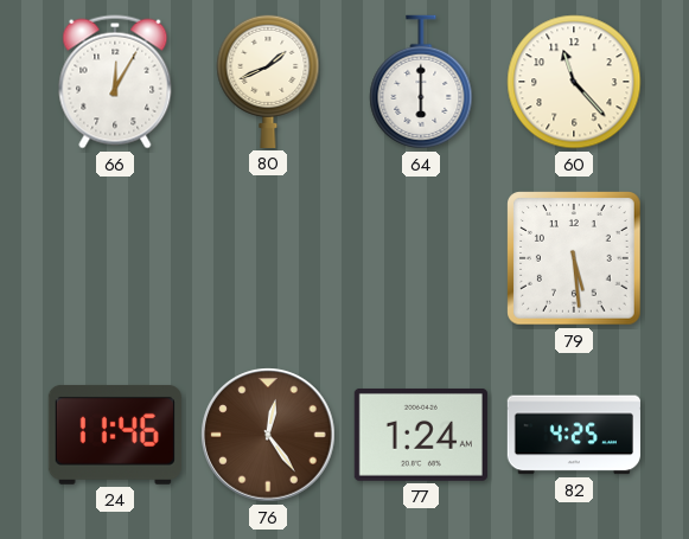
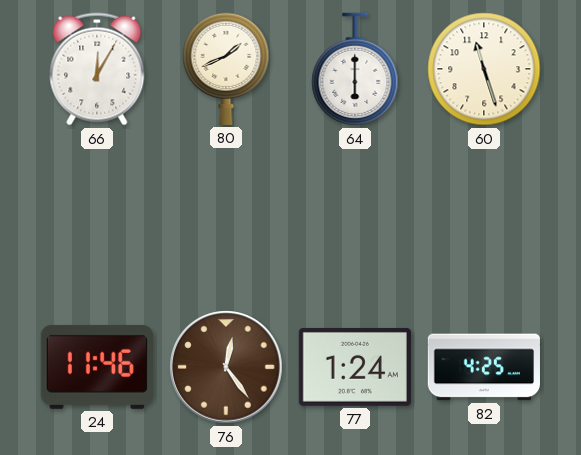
60: 11:23 -> 11:27
79: 5:29 -> none
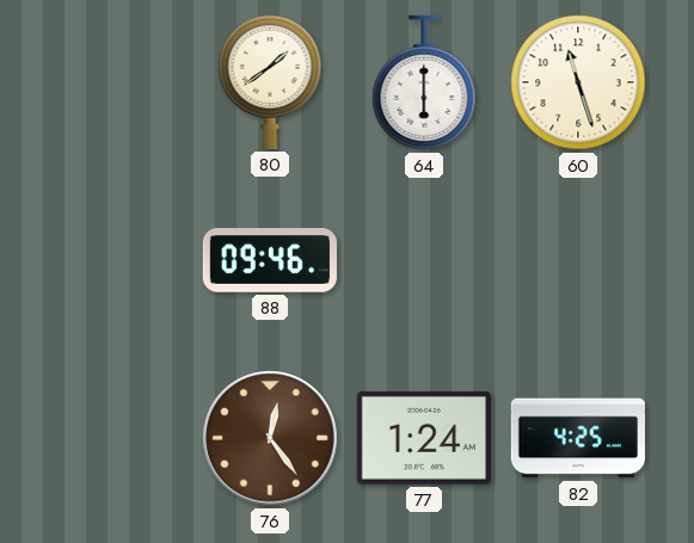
66: 12:05 -> none
80: 1:41 -> 1:39
88: none -> 09:46
24: 11:46 -> none
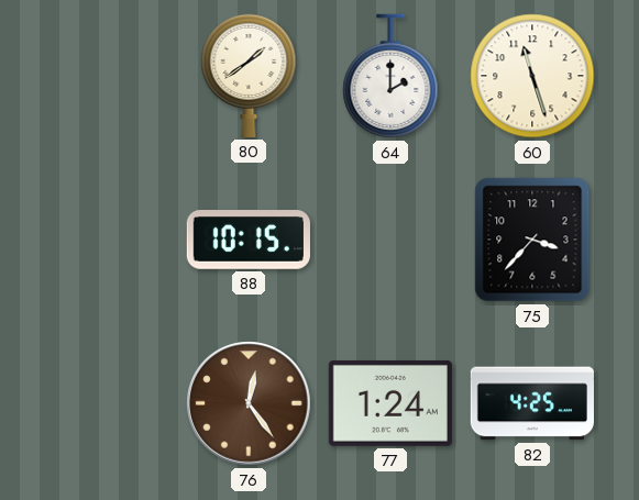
64: 6:00 -> 2:00
88: 09:46 -> 10:15
75: none -> 3:37
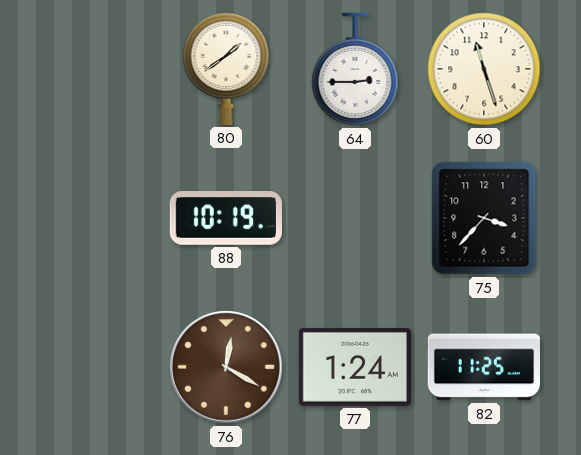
64: 2:00 -> 2:45
88: 10:15 -> 10:19
76: 12:24 -> 12:20
82: 4:25 -> 11:25
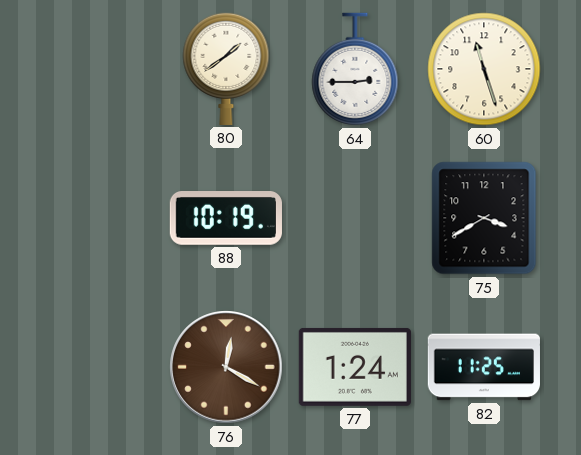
75: 3:37 -> 3:40
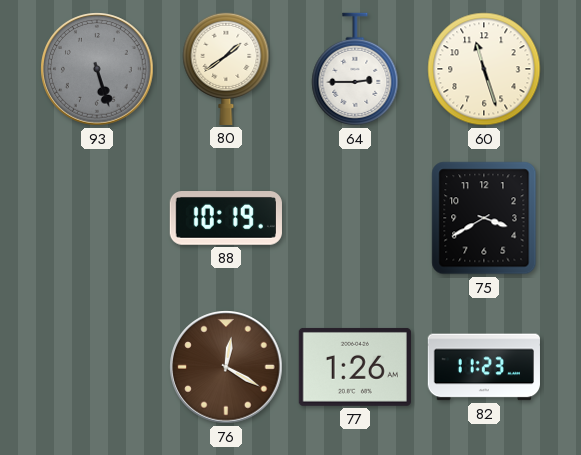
93: none -> 5:27
77: 1:24 -> 1:26
82: 11:25 -> 11:23
